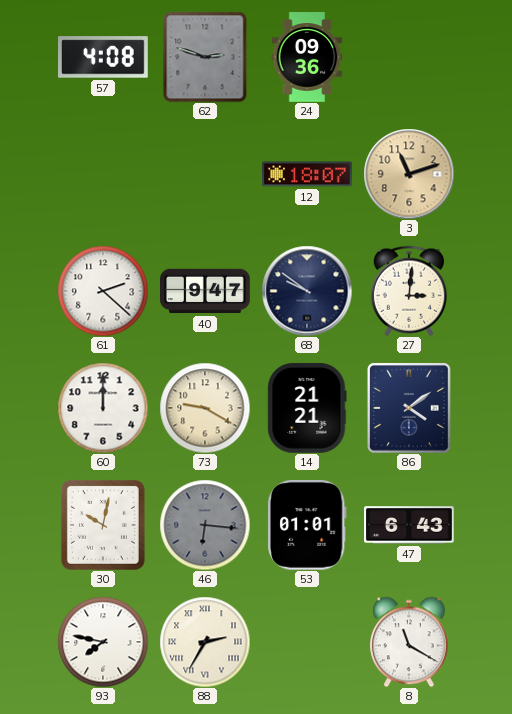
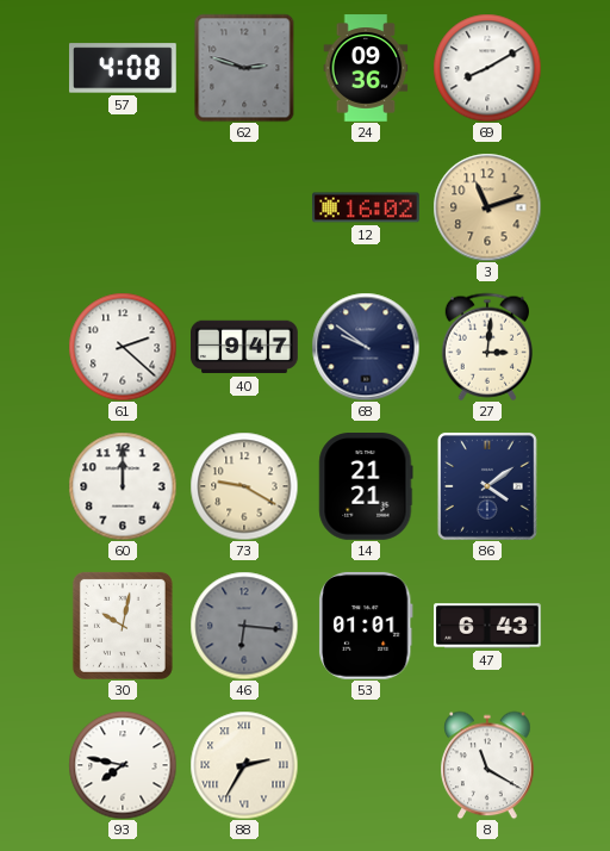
69: none -> 8:10
12: 18:07 -> 16:02
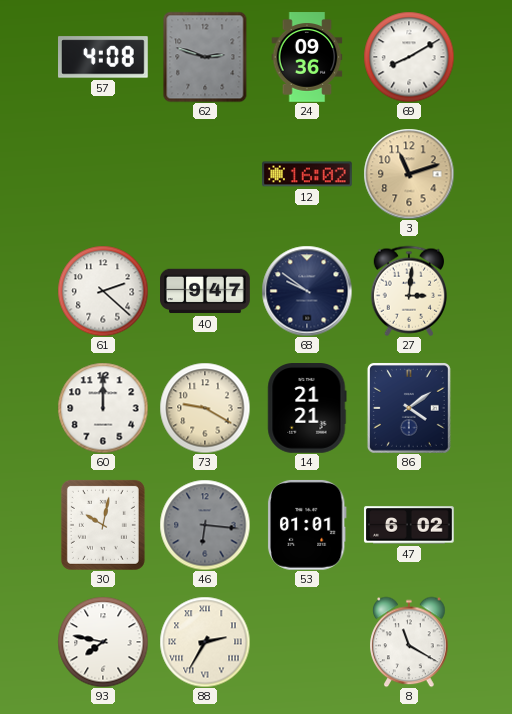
47: 6:43 -> 6:02
